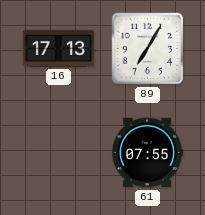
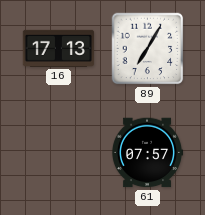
61: 07:55 -> 07:57
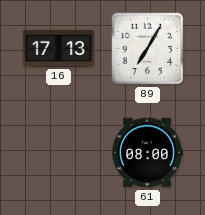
61: 07:57 -> 08:00
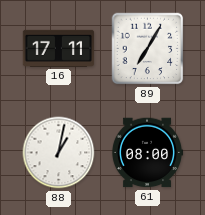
16: 17:13 -> 17:11
88: none -> 1:02
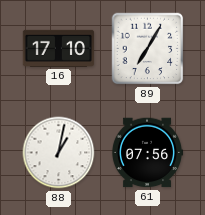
16: 17:11 -> 17:10
61: 08:00 -> 07:56
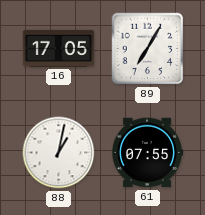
16: 17:10 -> 17:05
61: 07:56 -> 07:55
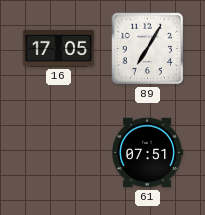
88: 1:02 -> none
61: 07:55 -> 07:51
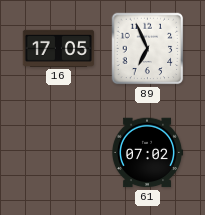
89: 7:05 -> 6:56
61: 07:51 -> 07:02
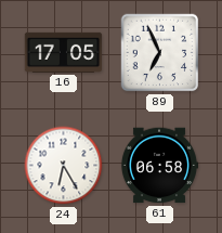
24: none -> 6:25
61: 07:02 -> 06:58
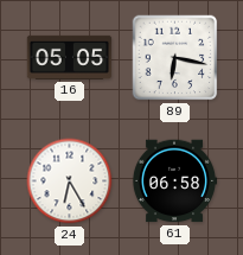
16: 17:05 -> 05:05
89: 6:56 -> 6:17
